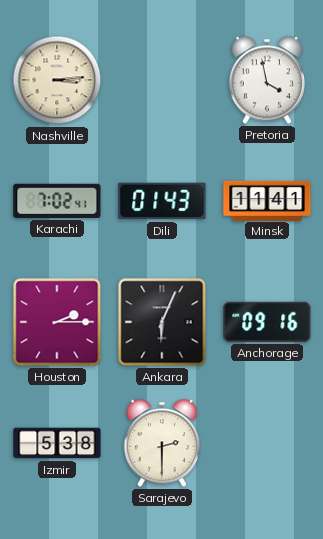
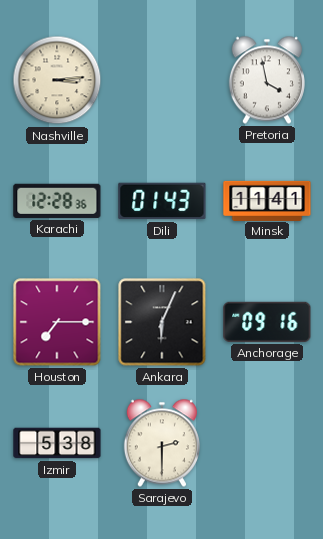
Karachi: 7:02 -> 12:28
Houston: 2:15 -> 7:15
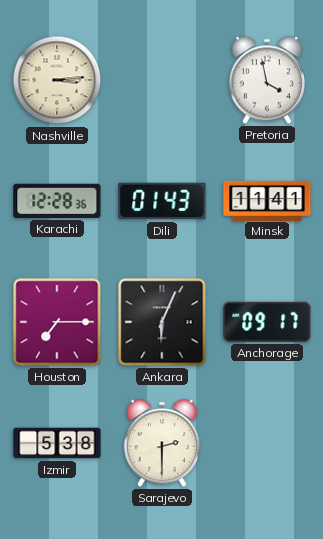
Anchorage: 09:16 -> 09:17
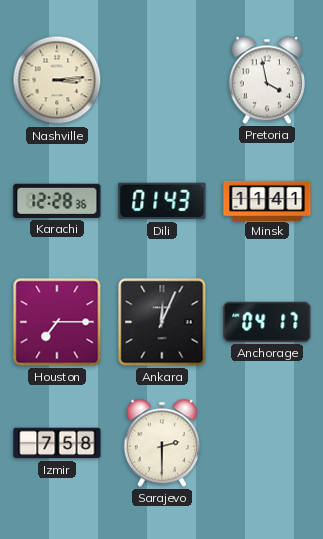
Ankara: 6:04 -> 12:04
Anchorage: 09:17 -> 04:17
Izmir: 5:38 -> 7:58
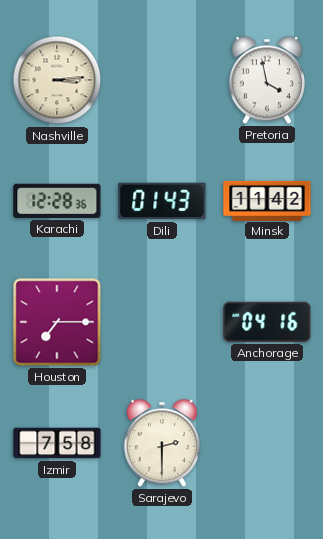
Minsk: 11:41 -> 11:42
Ankara: 12:04 -> none
Anchorage: 04:17 -> 04:16
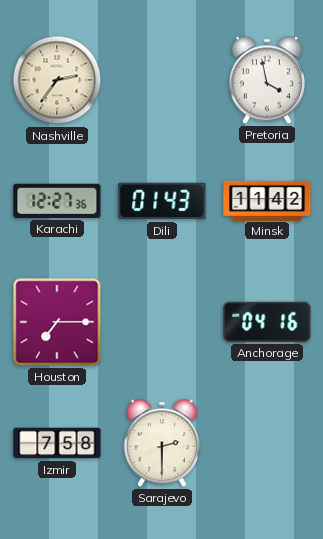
Nashville: 3:14 -> 2:36
Karachi: 12:28 -> 12:27
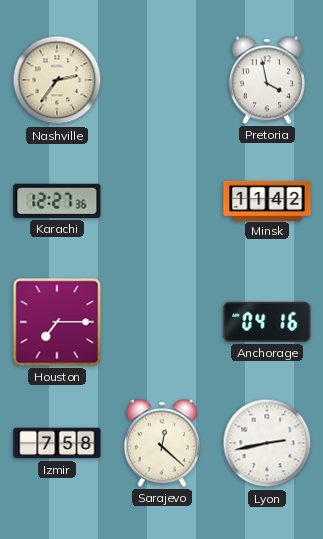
Dili: 01:43 -> none
Sarajevo: 2:30 -> 12:22
Lyon: none -> 2:43
